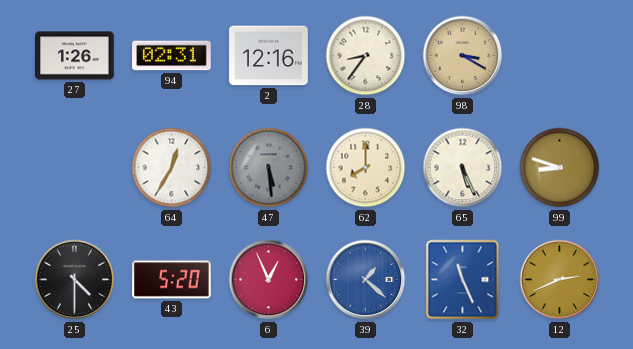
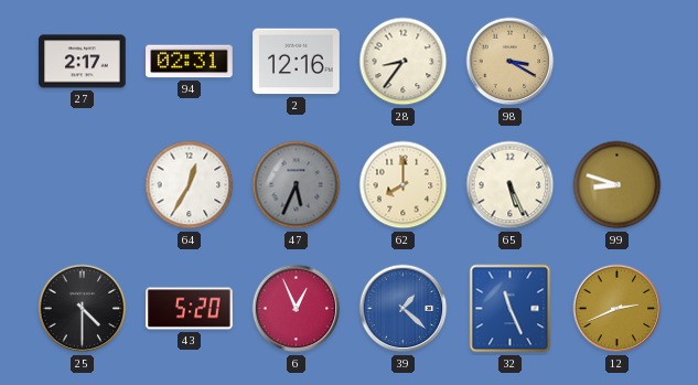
27: 1:26 -> 2:17
47: 5:29 -> 5:34
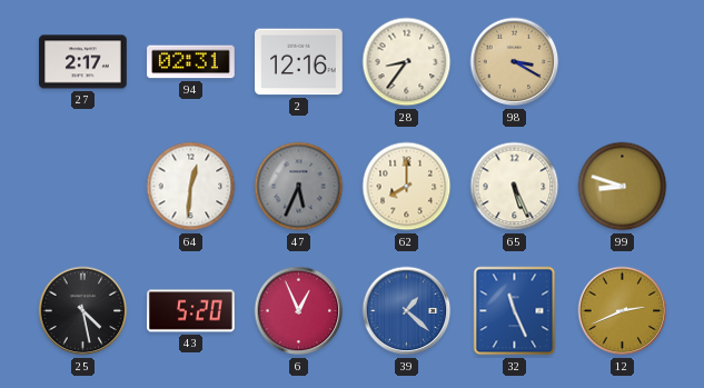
64: 12:35 -> 12:31
25: 4:30 -> 4:28
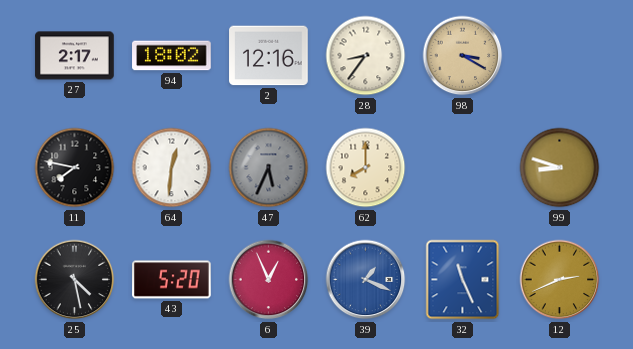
94: 02:31 -> 18:02
11: none -> 7:47
65: 5:26 -> none
39: 1:22 -> 1:19
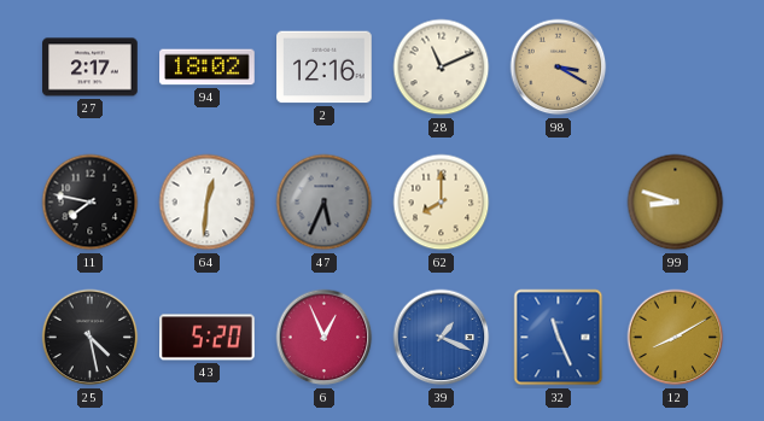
28: 8:36 -> 11:11
12: 2:41 -> 8:10
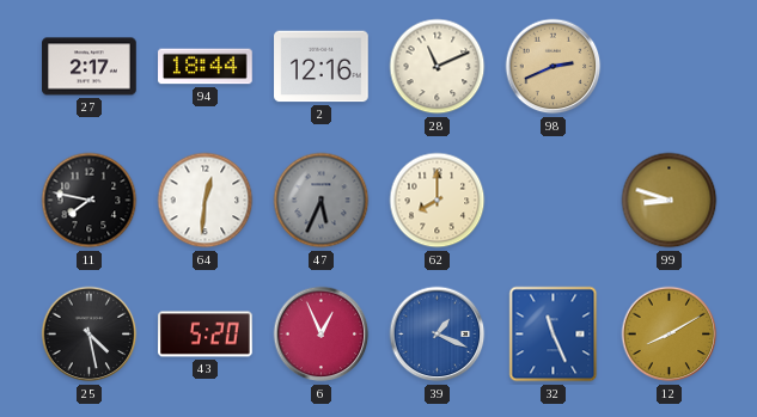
94: 18:02 -> 18:44
98: 3:20 -> 2:41
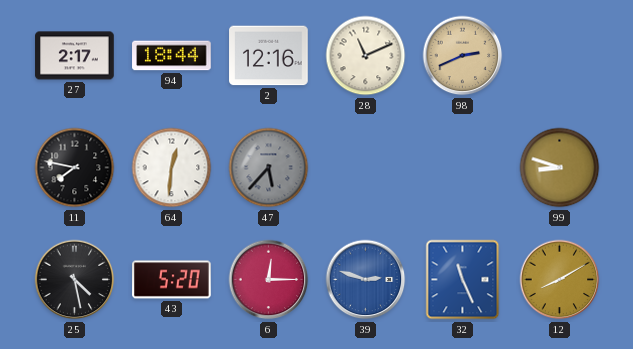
47: 5:34 -> 5:37
62: 8:00 -> none
6: 12:56 -> 12:15
39: 1:19 -> 2:48
